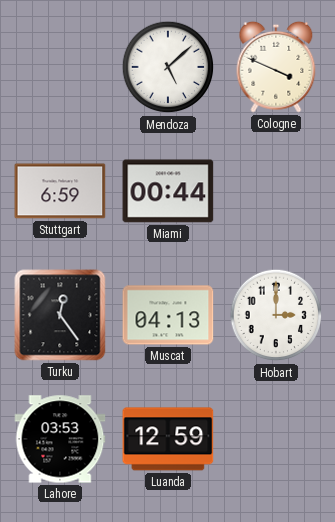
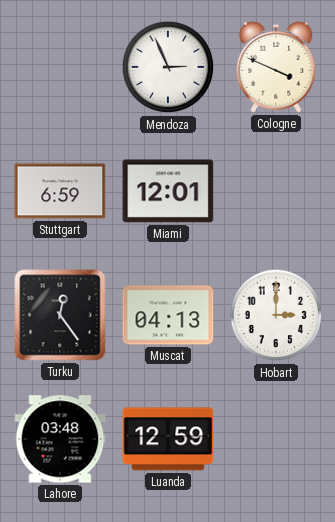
Mendoza: 5:08 -> 2:56
Miami: 00:44 -> 12:01
Lahore: 03:53 -> 03:48
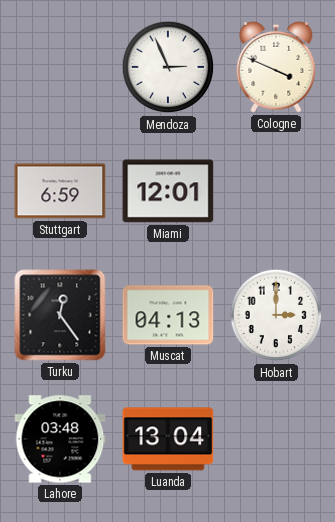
Luanda: 12:59 -> 13:04
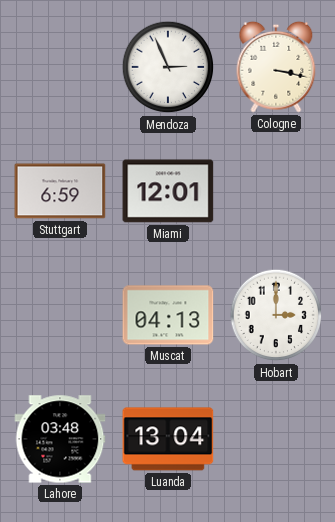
Cologne: 3:49 -> 3:17
Turku: 12:24 -> none
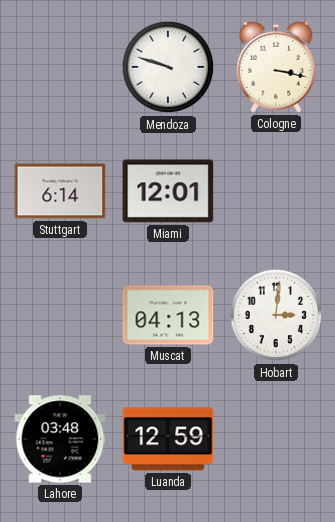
Mendoza: 2:56 -> 9:48
Stuttgart: 6:59 -> 6:14
Hobart: 3:00 -> 3:01
Luanda: 13:04 -> 12:59
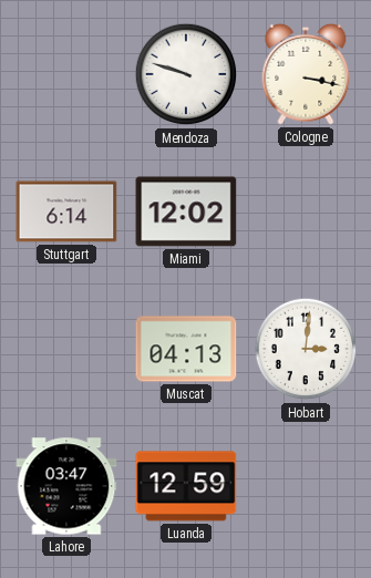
Miami: 12:01 -> 12:02
Lahore: 03:48 -> 03:47
